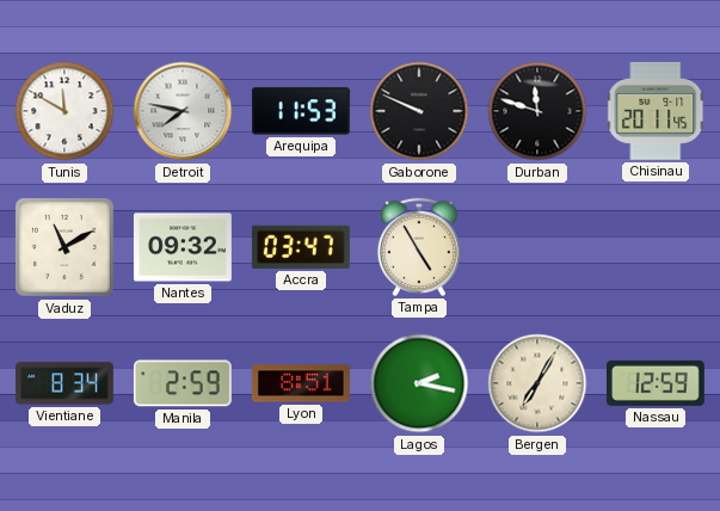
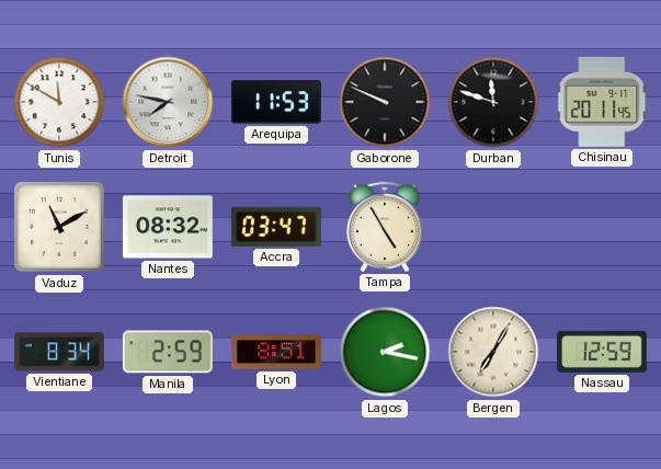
Nantes: 09:32 -> 08:32
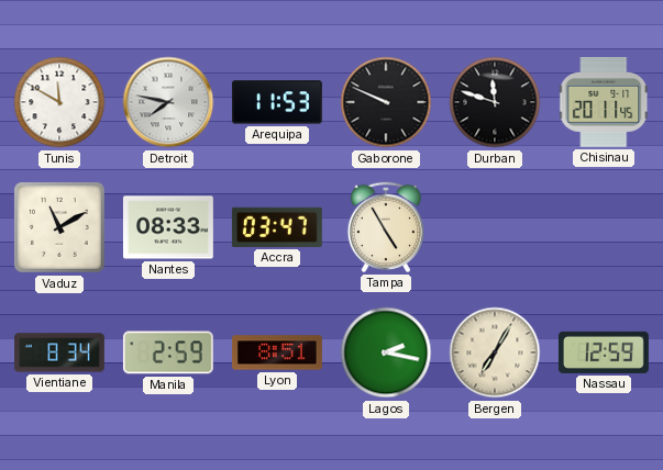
Nantes: 08:32 -> 08:33
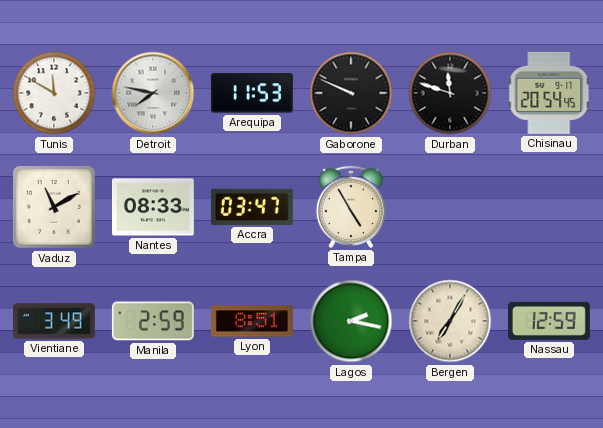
Chisinau: 20:11 -> 20:54
Vientiane: 8:34 -> 3:49
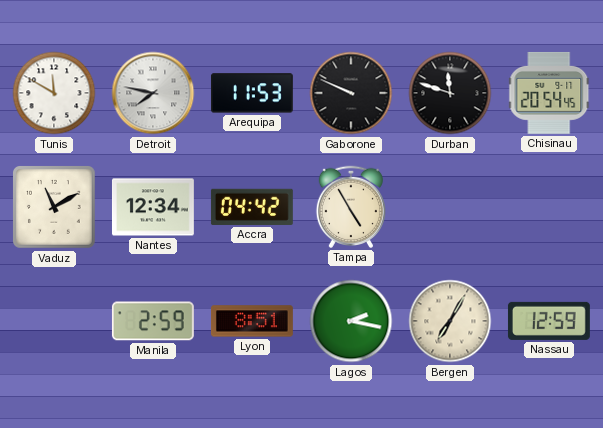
Nantes: 08:33 -> 12:34
Accra: 03:47 -> 04:42
Vientiane: 3:49 -> none
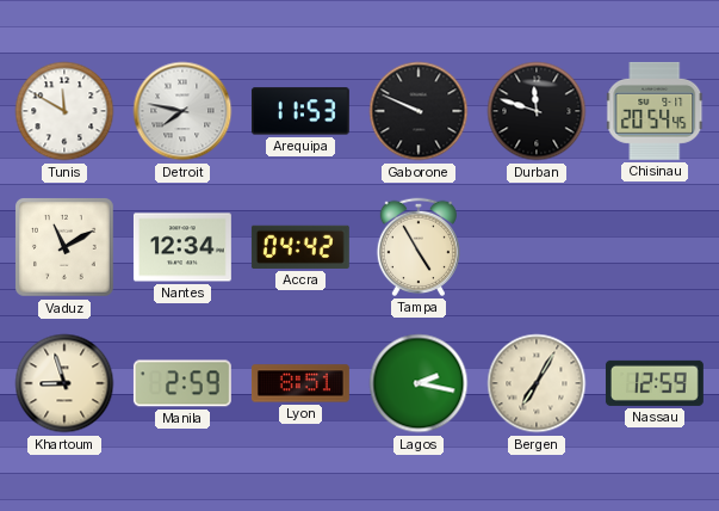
Khartoum: none -> 8:57
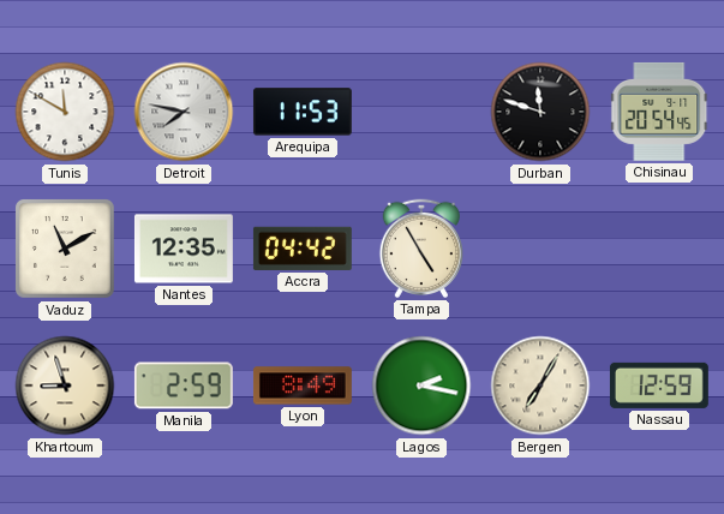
Gaborone: 9:49 -> none
Nantes: 12:34 -> 12:35
Lyon: 8:51 -> 8:49
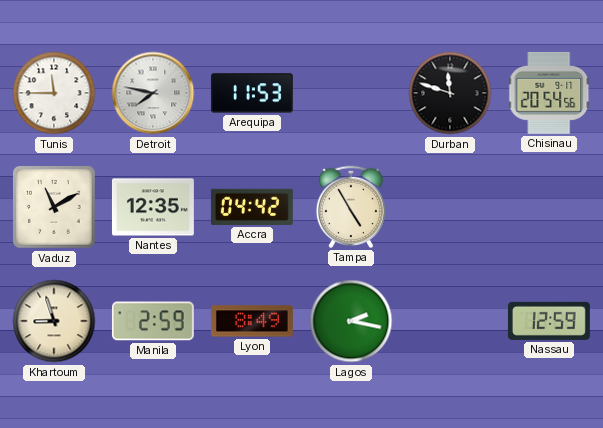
Tunis: 11:50 -> 11:45
Chisinau: 20:54:45 -> 20:54:56
Bergen: 7:05 -> none
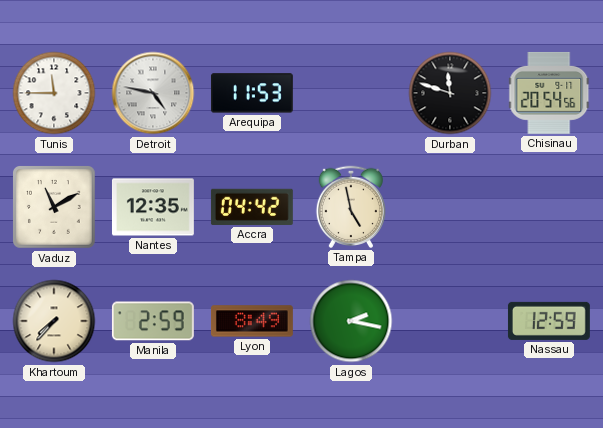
Detroit: 7:47 -> 4:47
Tampa: 4:55 -> 4:58
Khartoum: 8:57 -> 7:37
